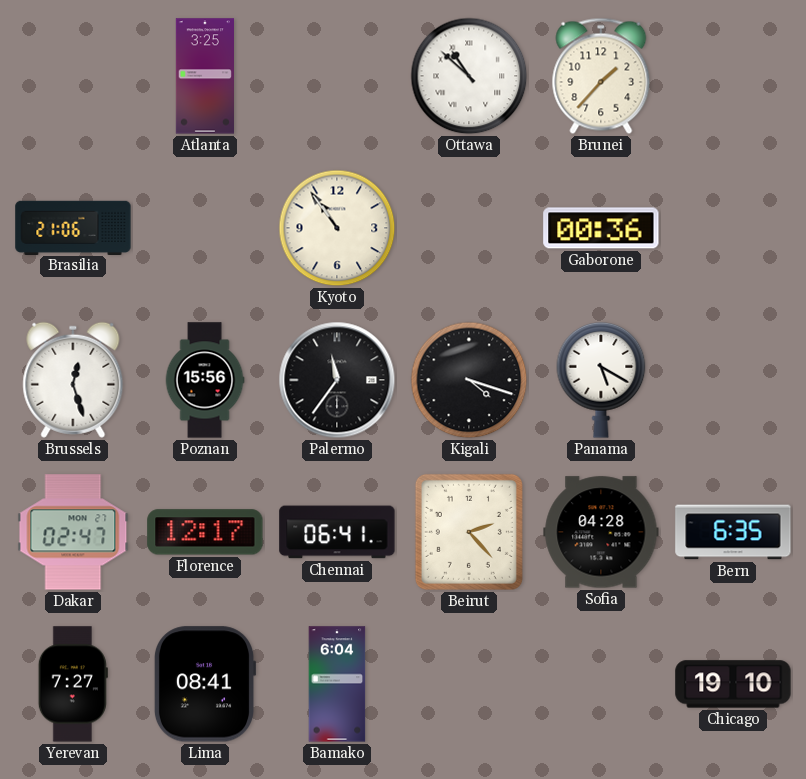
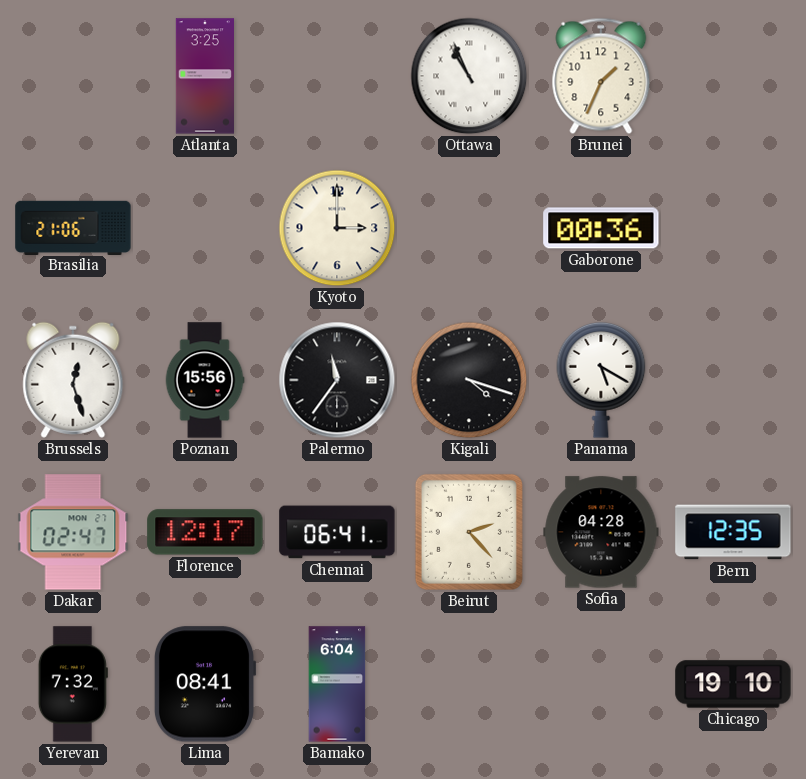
Ottawa: 10:52 -> 10:56
Brunei: 1:37 -> 1:34
Kyoto: 10:54 -> 3:00
Bern: 6:35 -> 12:35
Yerevan: 7:27 -> 7:32
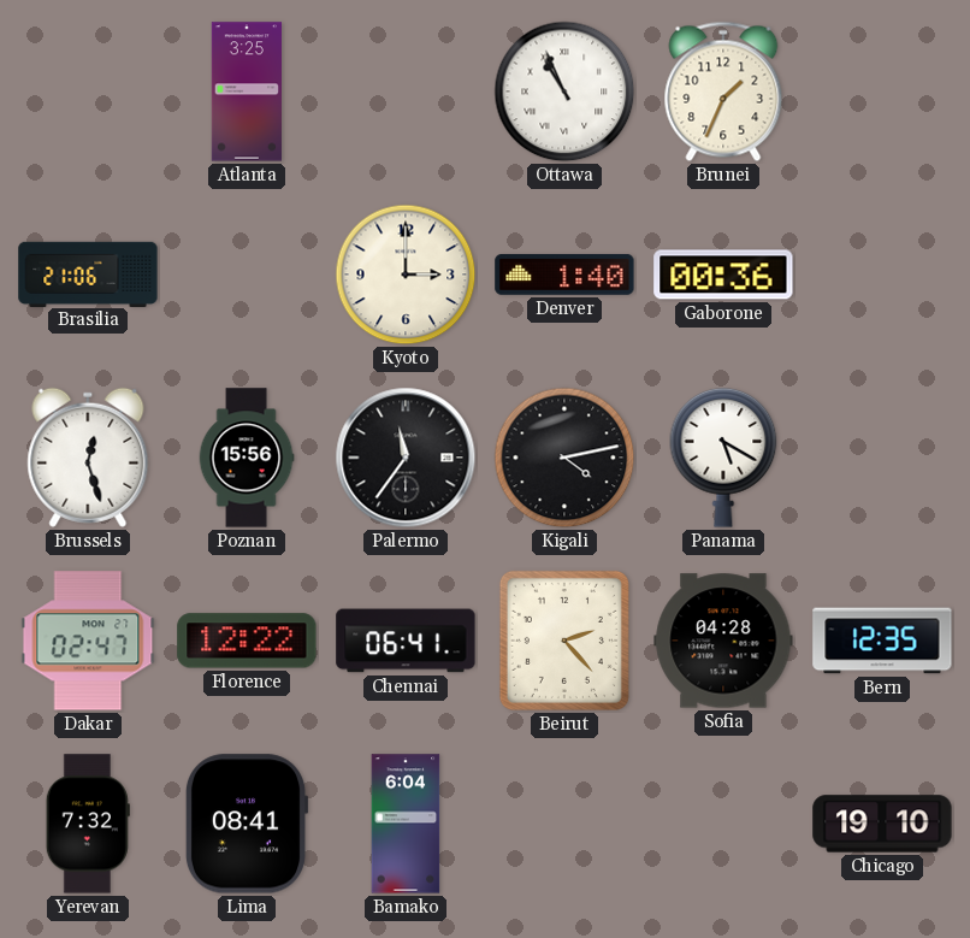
Denver: none -> 1:40
Kigali: 4:18 -> 4:13
Florence: 12:17 -> 12:22
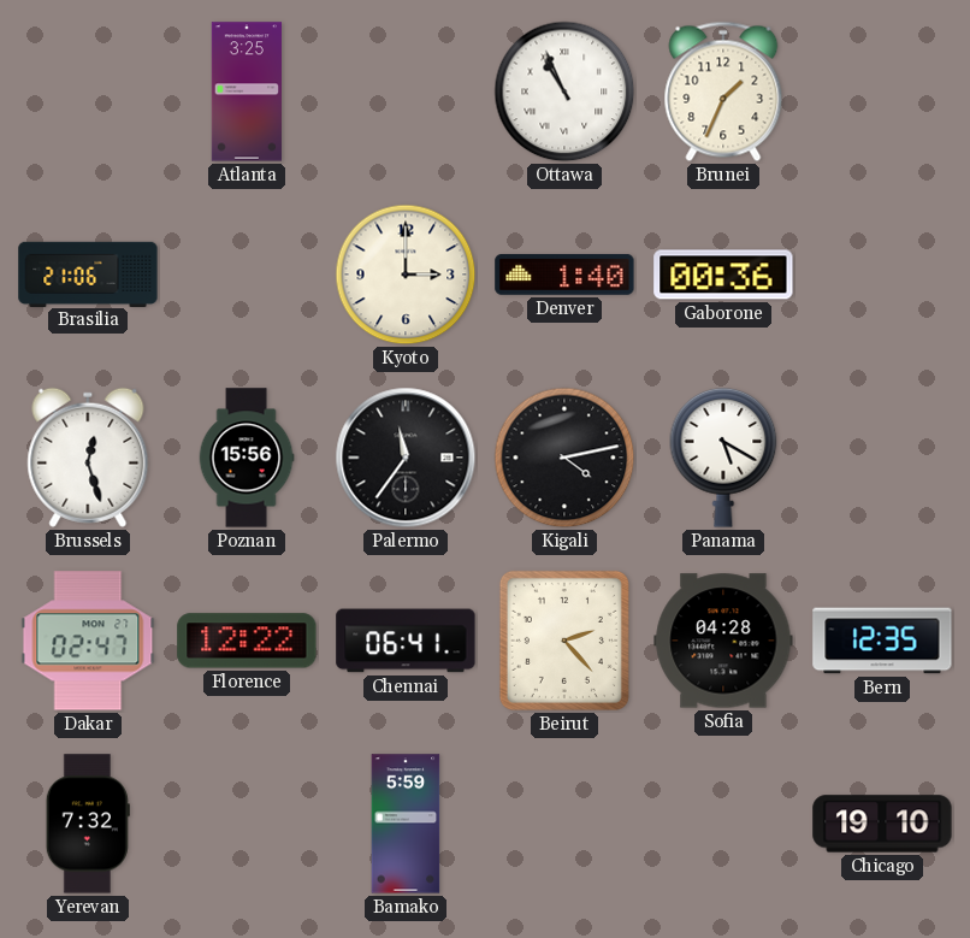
Lima: 08:41 -> none
Bamako: 6:04 -> 5:59
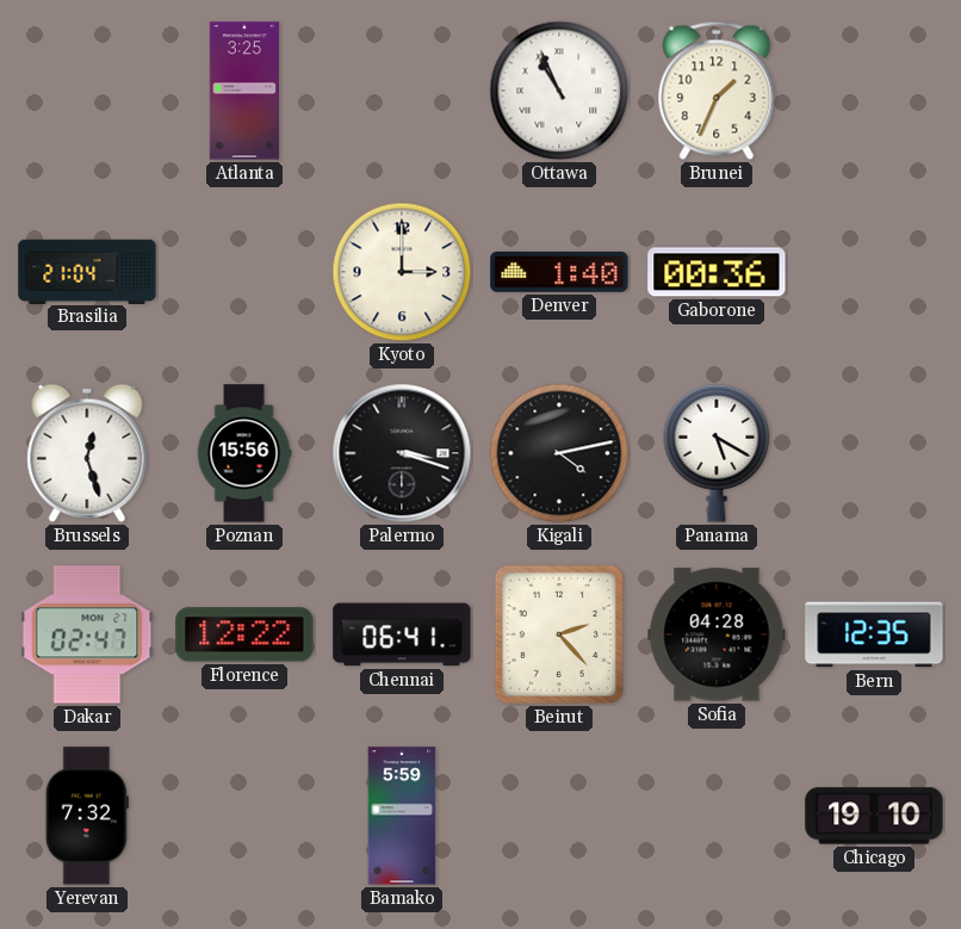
Brasilia: 21:06 -> 21:04
Palermo: 11:36 -> 3:18
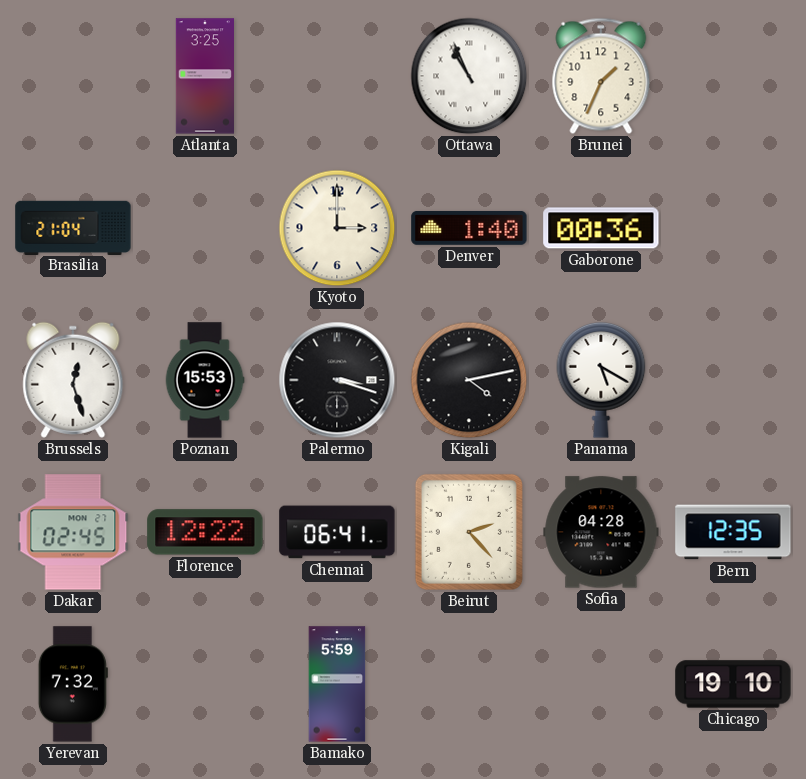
Poznan: 15:56 -> 15:53
Dakar: 02:47 -> 02:45
